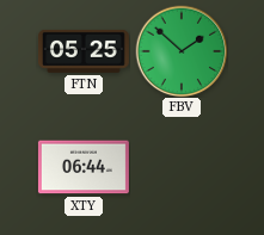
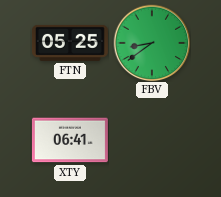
FBV: 1:52 -> 8:39
XTY: 06:44 -> 06:41
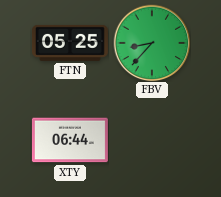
FBV: 8:39 -> 8:37
XTY: 06:41 -> 06:44
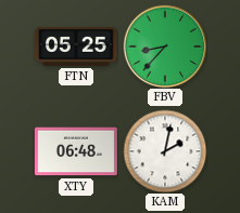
XTY: 06:44 -> 06:48
KAM: none -> 2:02
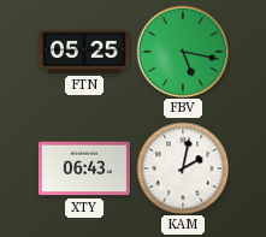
FBV: 8:37 -> 5:17
XTY: 06:48 -> 06:43
